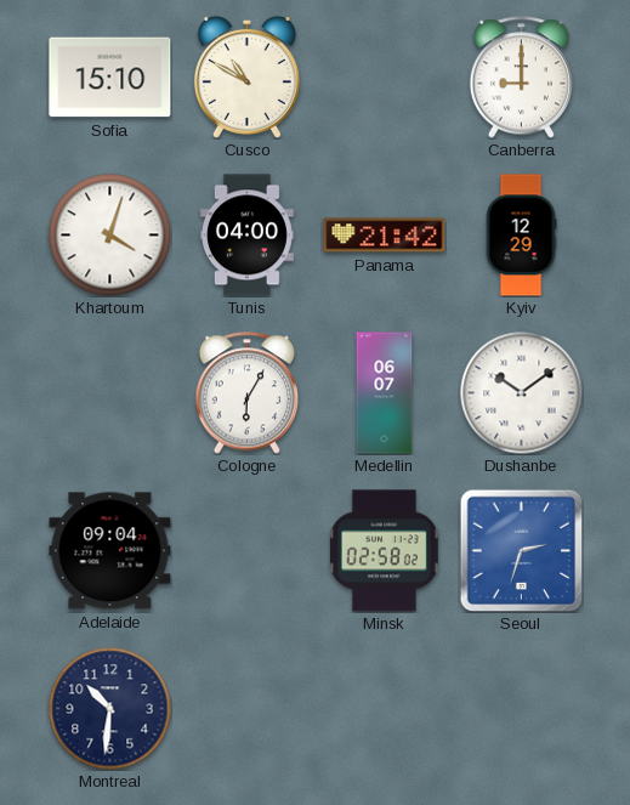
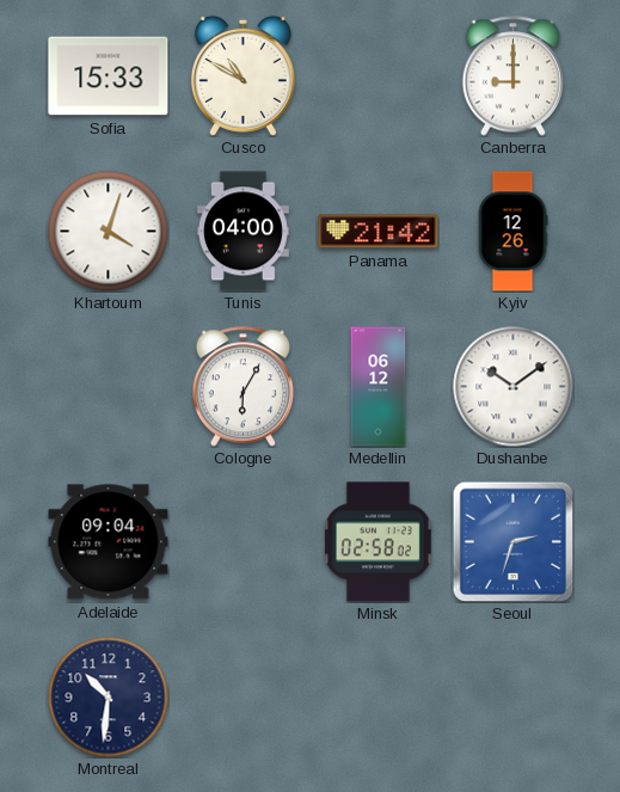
Sofia: 15:10 -> 15:33
Kyiv: 12:29 -> 12:26
Medellin: 06:07 -> 06:12
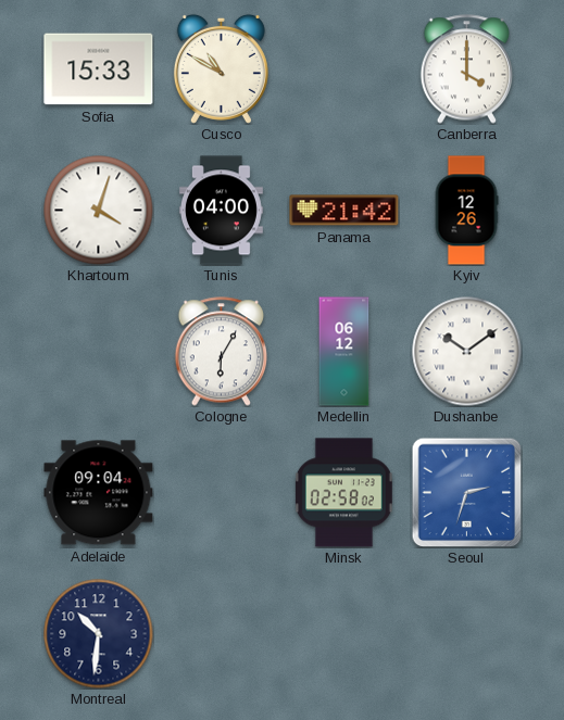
Canberra: 9:00 -> 4:00
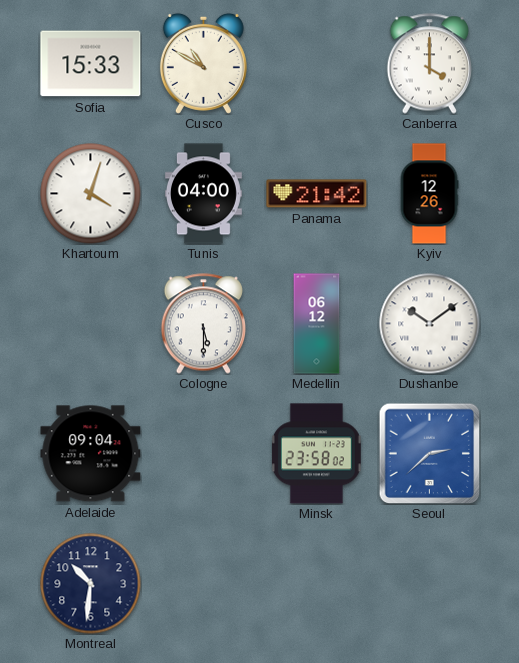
Cologne: 6:05 -> 5:30
Minsk: 02:58 -> 23:58
Seoul: 2:33 -> 2:38
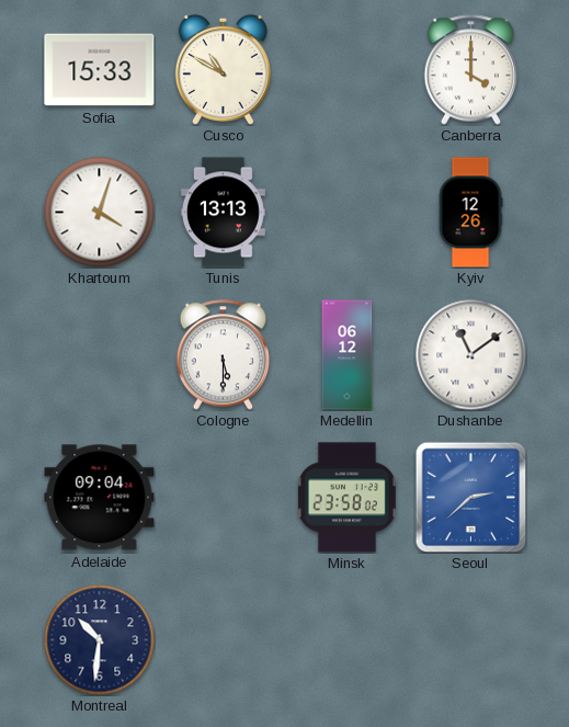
Tunis: 04:00 -> 13:13
Panama: 21:42 -> none
Dushanbe: 10:09 -> 11:09
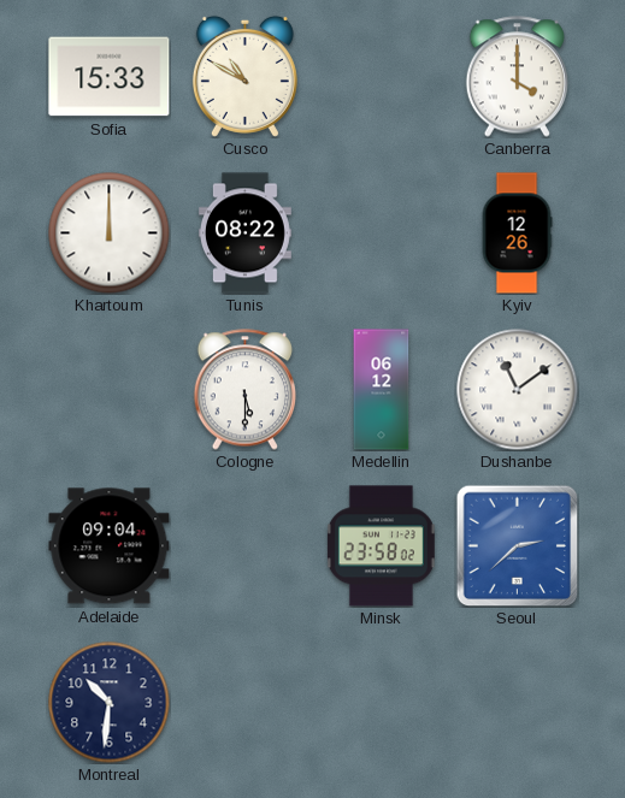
Khartoum: 4:03 -> 12:00
Tunis: 13:13 -> 08:22
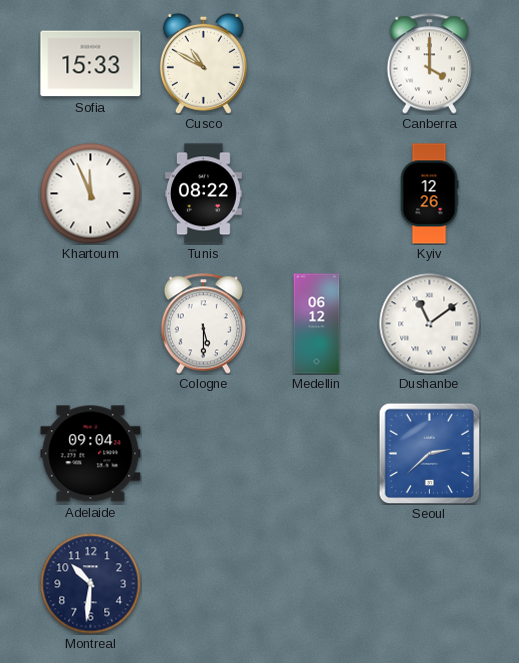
Khartoum: 12:00 -> 11:56
Minsk: 23:58 -> none
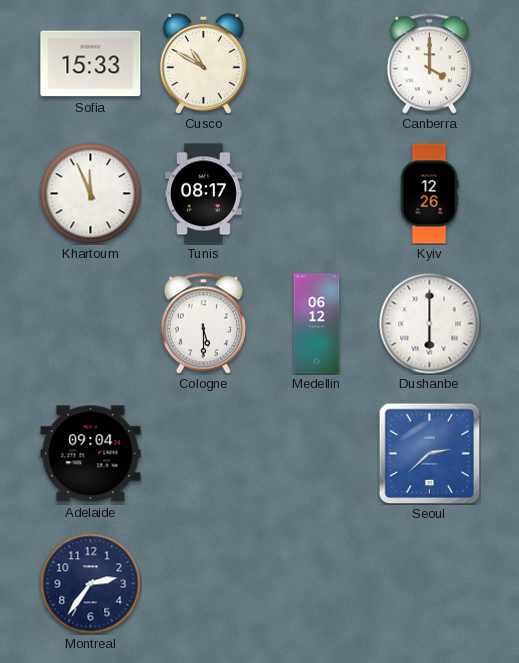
Tunis: 08:22 -> 08:17
Dushanbe: 11:09 -> 6:00
Montreal: 10:31 -> 2:36
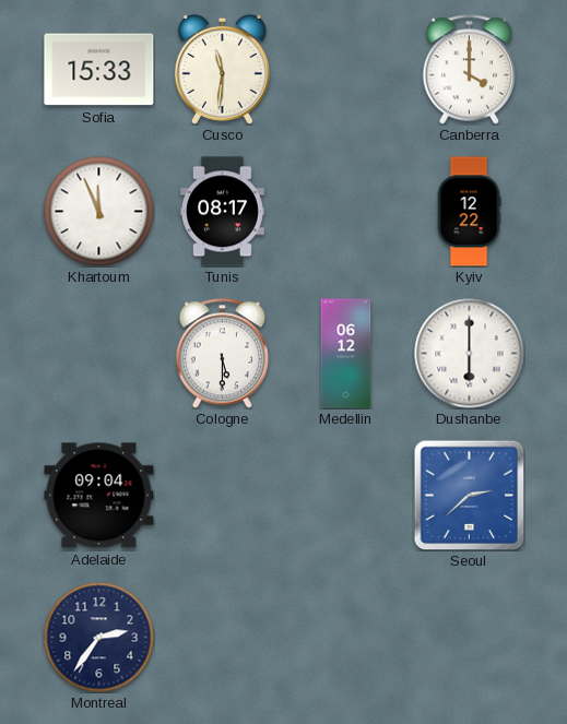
Cusco: 10:50 -> 11:31
Kyiv: 12:26 -> 12:22
